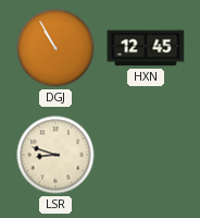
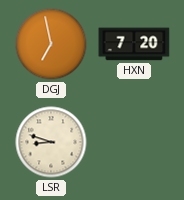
DGJ: 10:55 -> 6:58
HXN: 12:45 -> 7:20
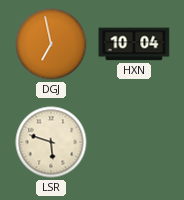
HXN: 7:20 -> 10:04
LSR: 8:48 -> 5:48
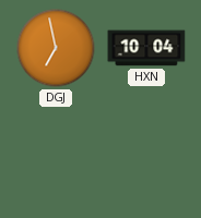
LSR: 5:48 -> none
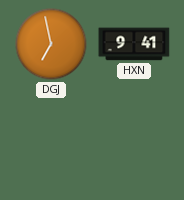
HXN: 10:04 -> 9:41
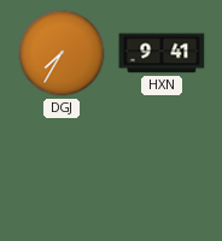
DGJ: 6:58 -> 7:35
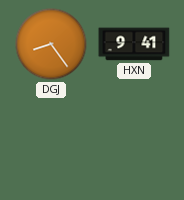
DGJ: 7:35 -> 8:24
